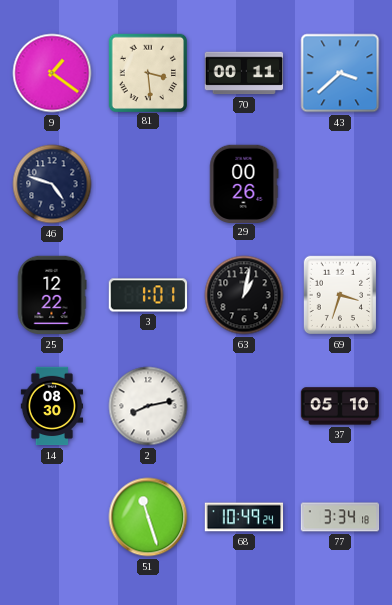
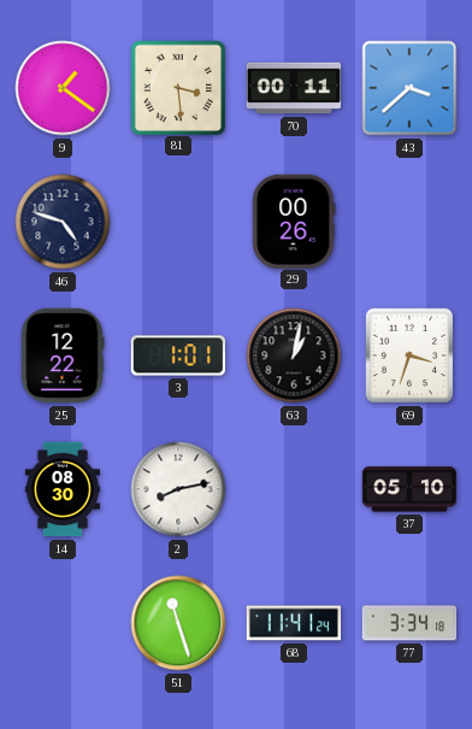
68: 10:49 -> 11:41
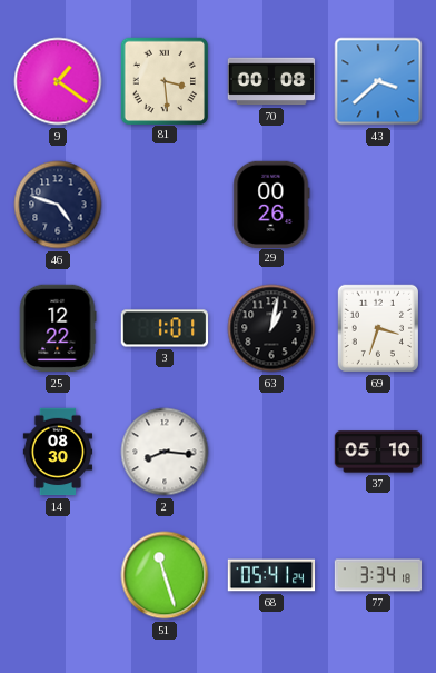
70: 00:11 -> 00:08
2: 8:13 -> 8:16
68: 11:41 -> 05:41
